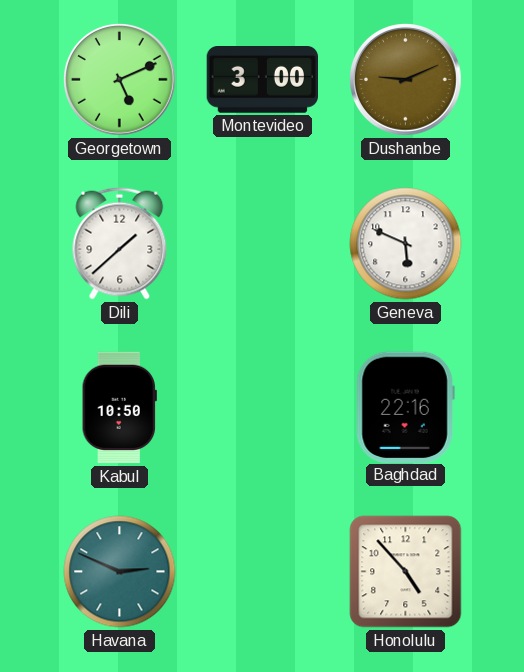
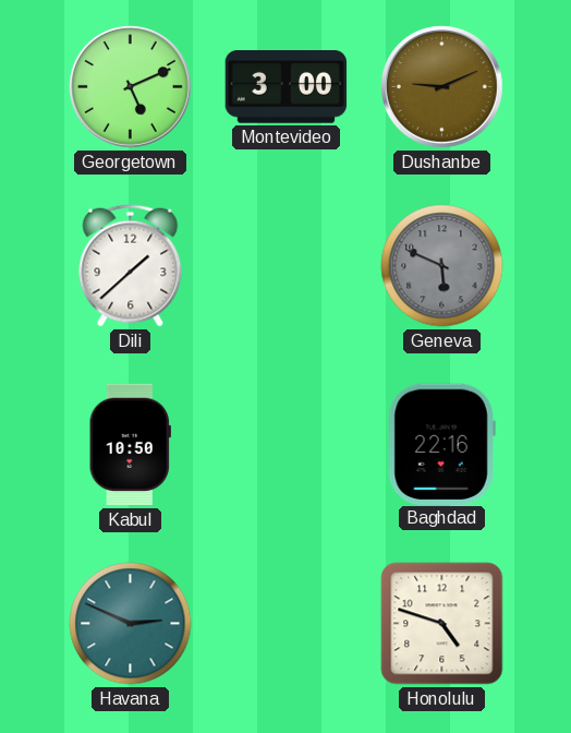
Geneva dial: white -> grey
Honolulu: 4:53 -> 4:48
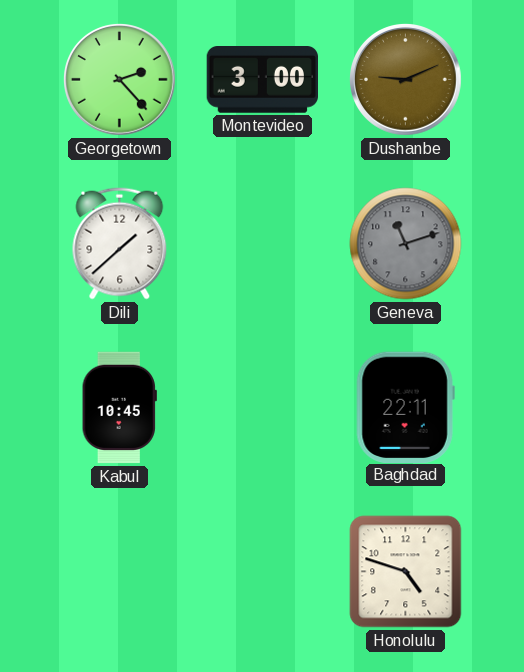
Georgetown: 5:11 -> 2:23
Geneva: 5:49 -> 11:12
Kabul: 10:50 -> 10:45
Baghdad: 22:16 -> 22:11
Havana: 2:49 -> none
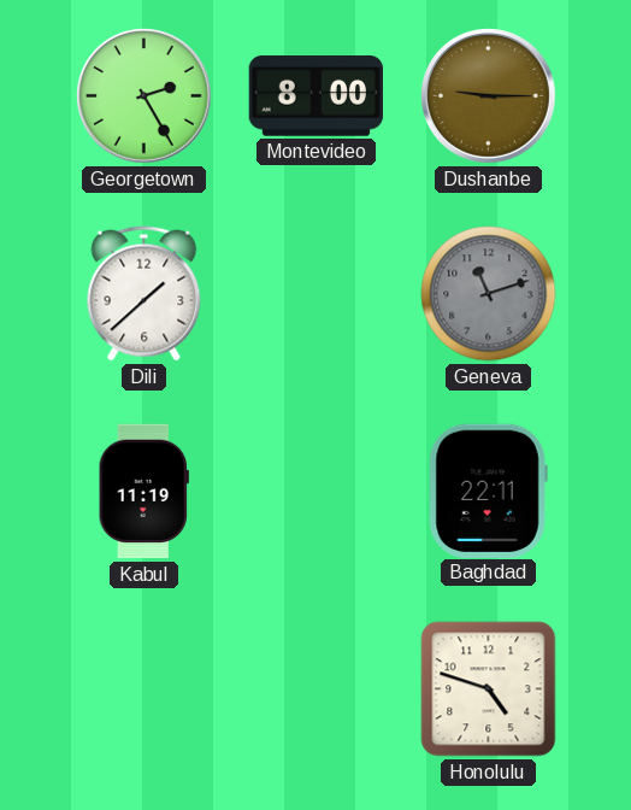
Georgetown: 2:23 -> 2:25
Montevideo: 3:00 -> 8:00
Dushanbe: 9:11 -> 9:15
Kabul: 10:45 -> 11:19
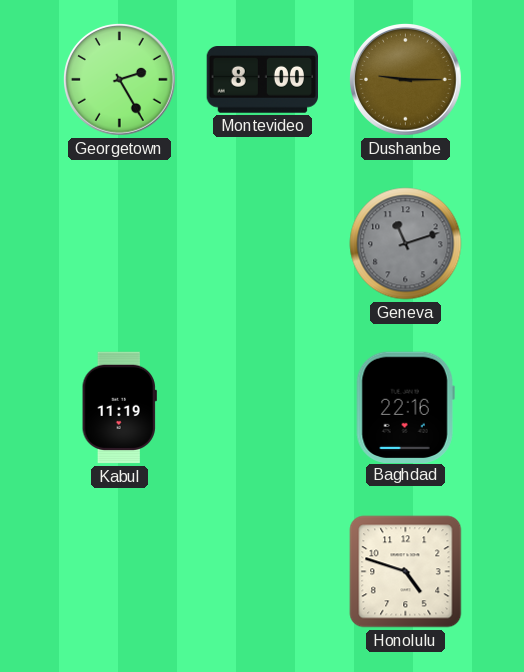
Dili: 1:38 -> none
Baghdad: 22:11 -> 22:16
